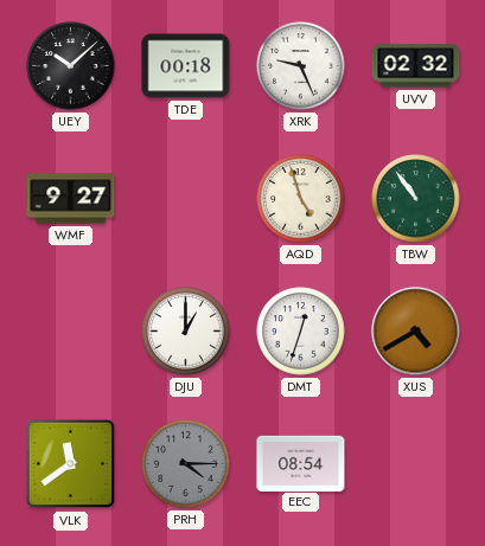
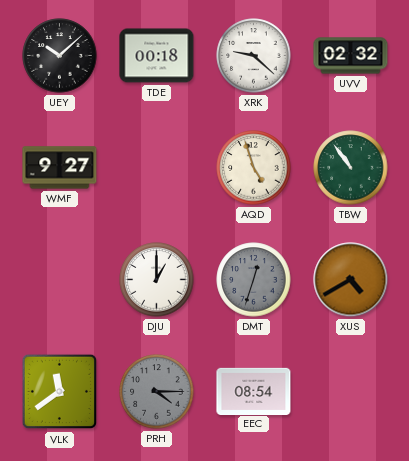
XRK: 9:26 -> 9:22
DMT dial: white -> grey
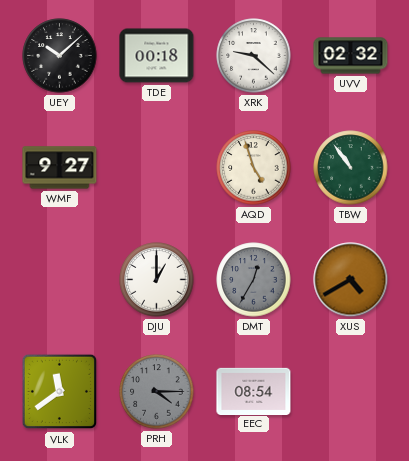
DMT: 12:33 -> 12:35
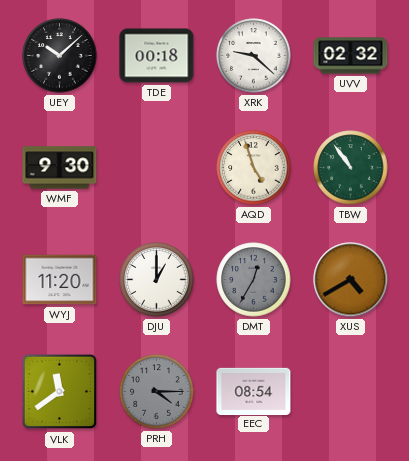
WMF: 9:27 -> 9:30
WYJ: none -> 11:20
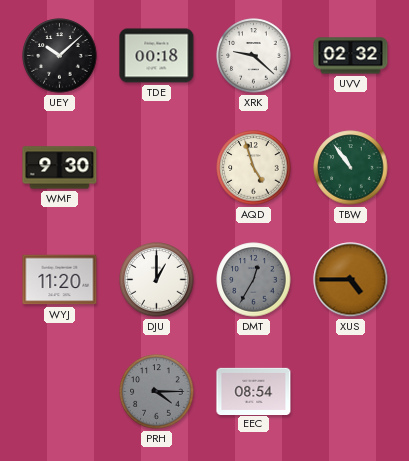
XUS: 4:40 -> 4:45
VLK: 11:39 -> none
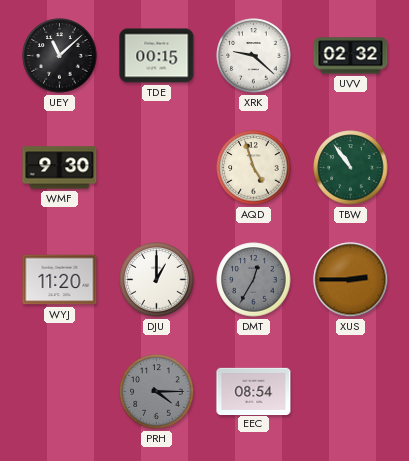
UEY: 10:08 -> 11:08
TDE: 00:18 -> 00:15
XUS: 4:45 -> 2:45
